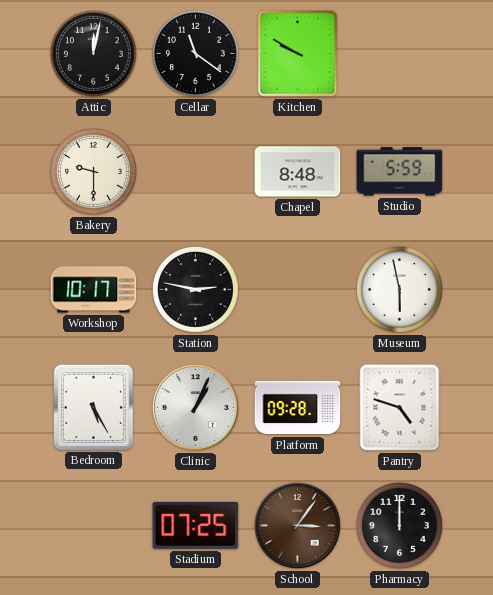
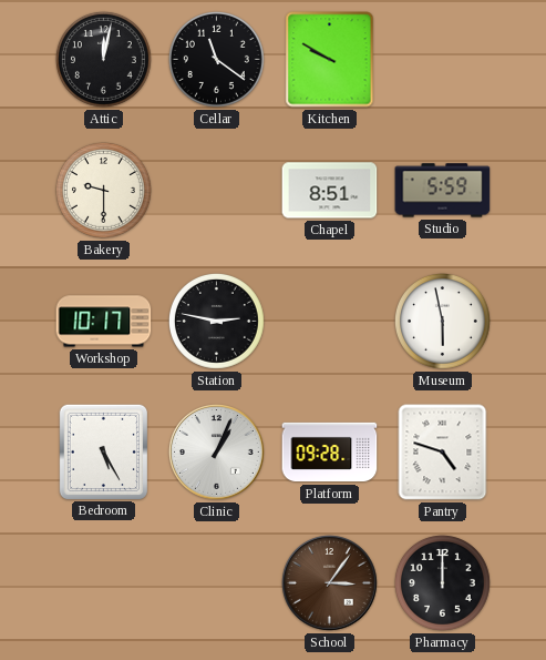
Chapel: 8:48 -> 8:51
Stadium: 07:25 -> none
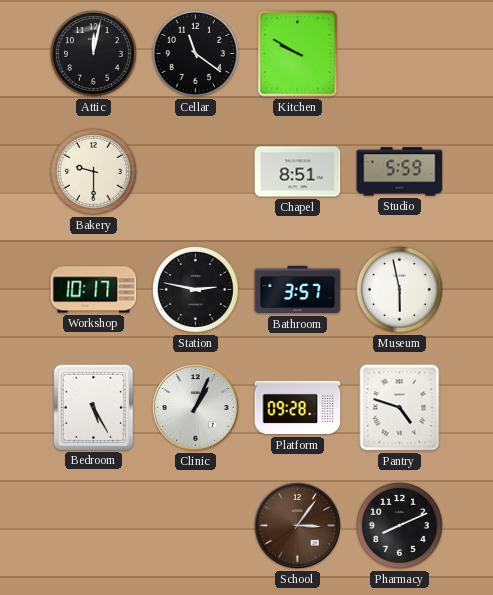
Bathroom: none -> 3:57
Pharmacy: 12:00 -> 8:11
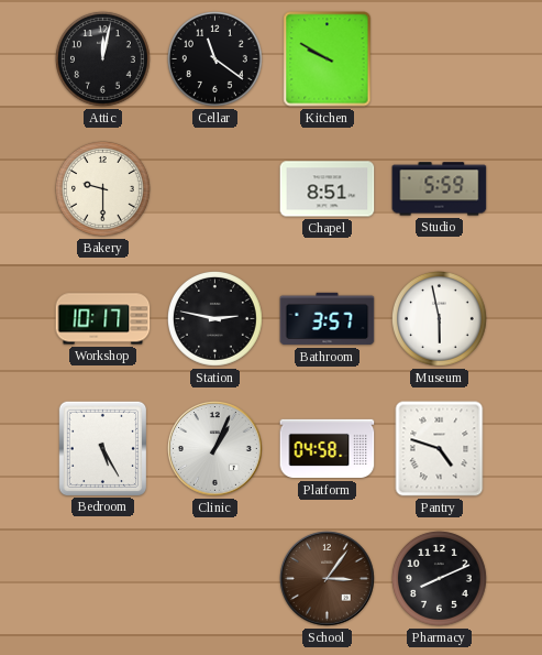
Platform: 09:28 -> 04:58
